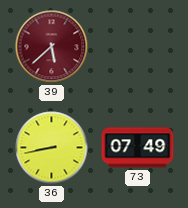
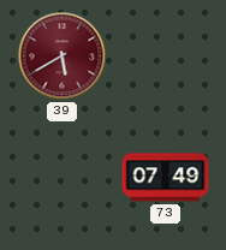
39: 5:38 -> 5:40
36: 8:43 -> none
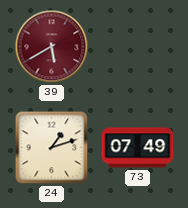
24: none -> 1:12
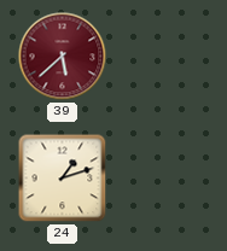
39: 5:40 -> 5:38
73: 07:49 -> none
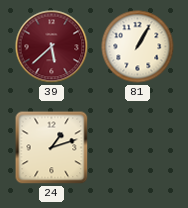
81: none -> 1:05
